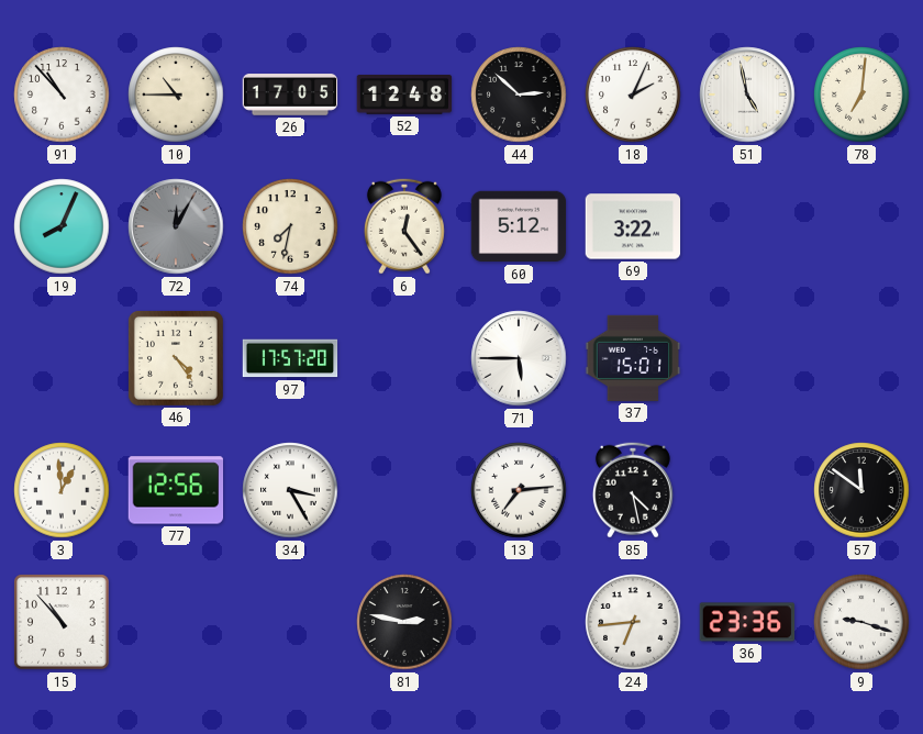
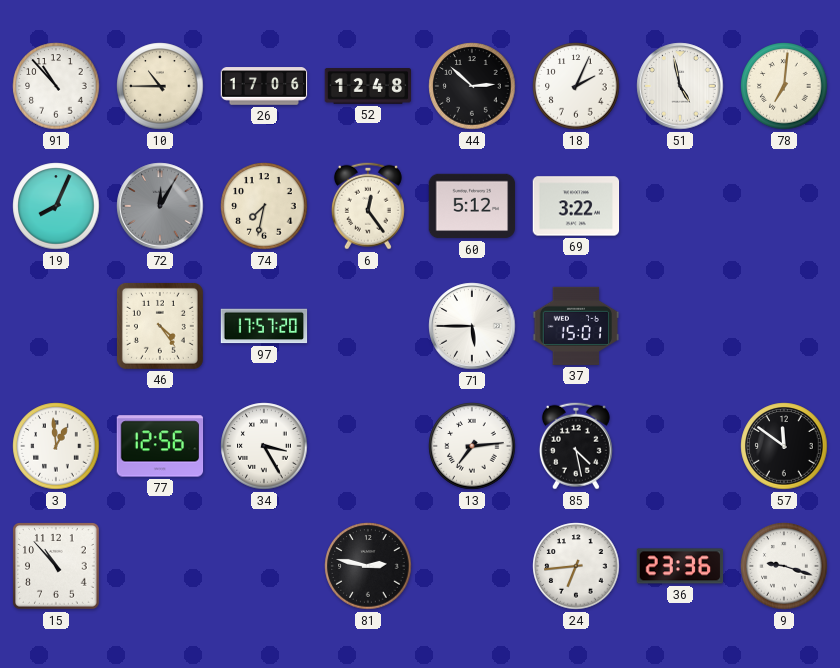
26: 17:05 -> 17:06
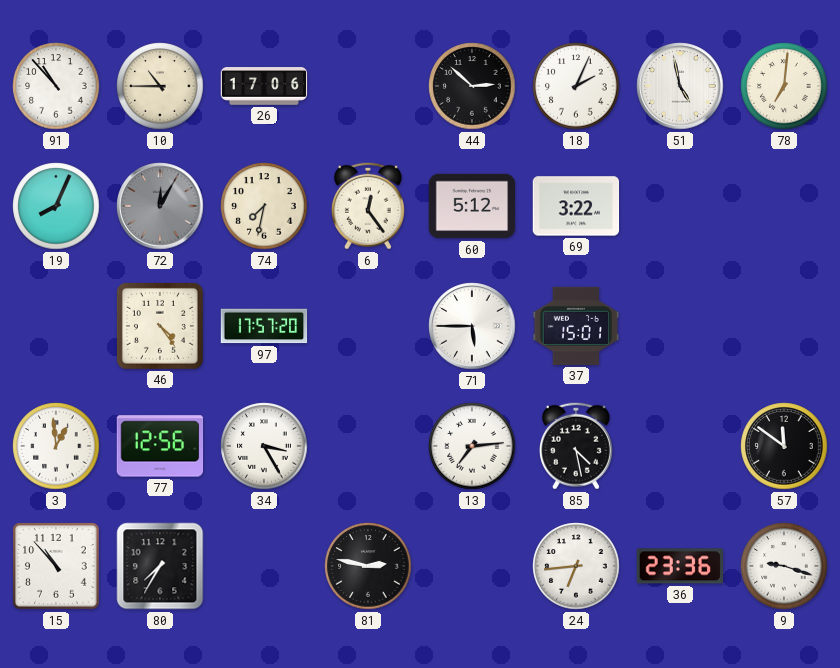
52: 12:48 -> none
80: none -> 7:35
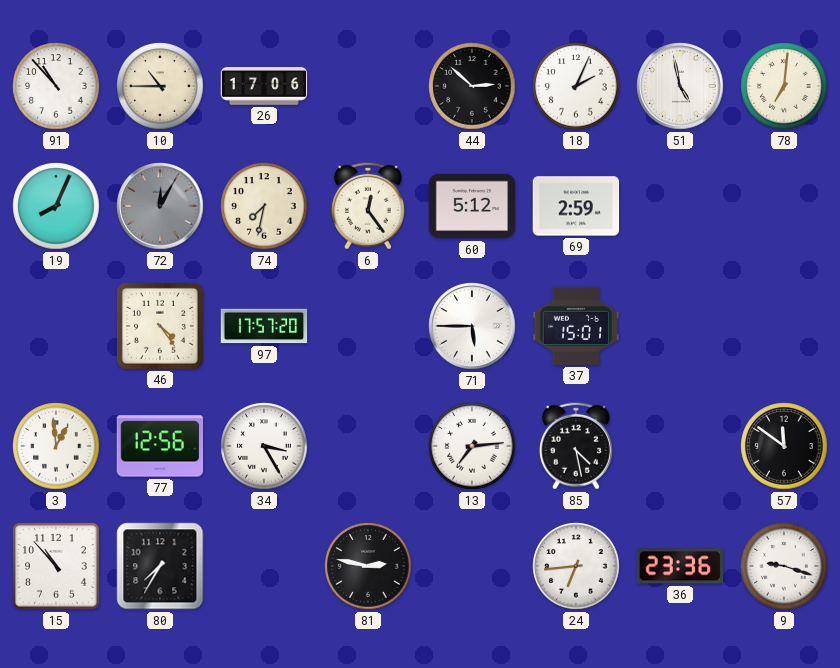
69: 3:22 -> 2:59
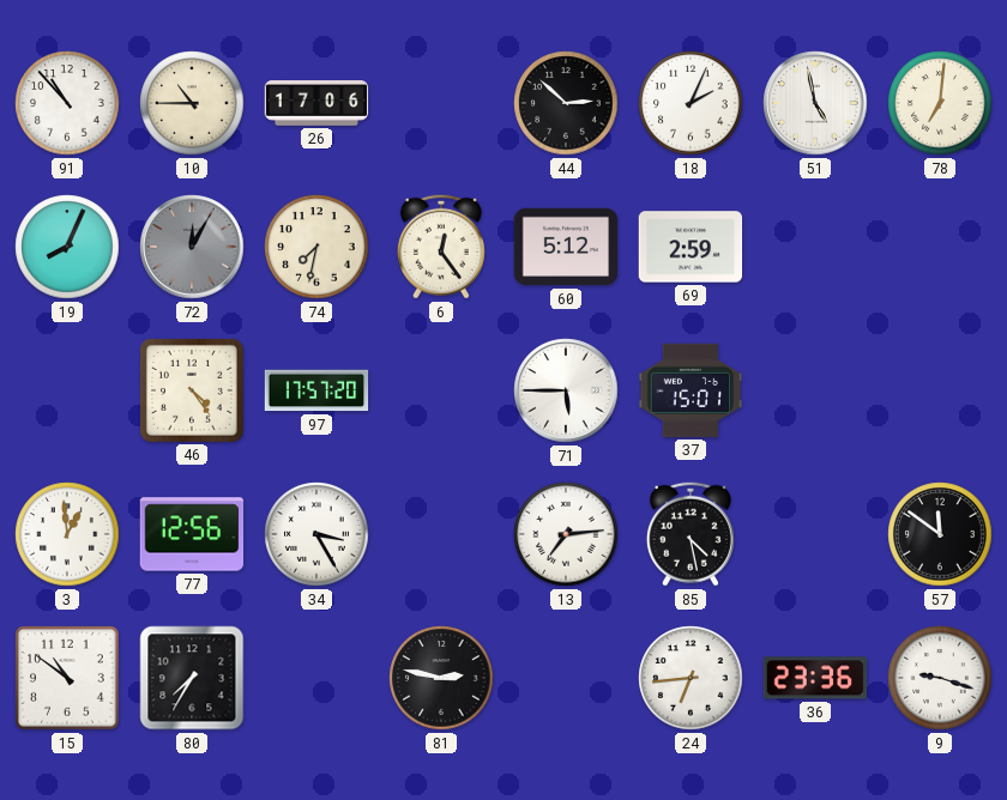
15: 10:53 -> 10:51
